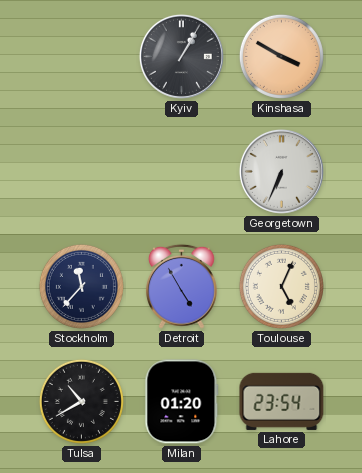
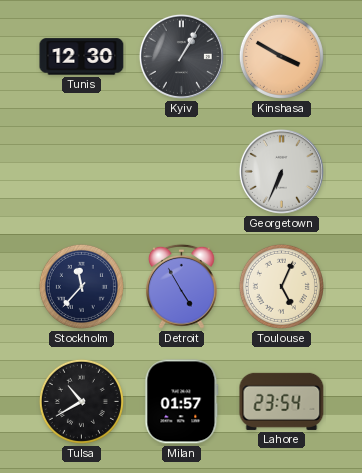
Tunis: none -> 12:30
Milan: 01:20 -> 01:57
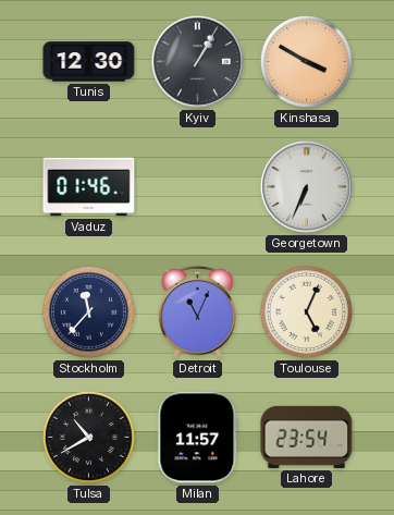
Vaduz: none -> 01:46
Detroit: 4:55 -> 11:04
Milan: 01:57 -> 11:57
